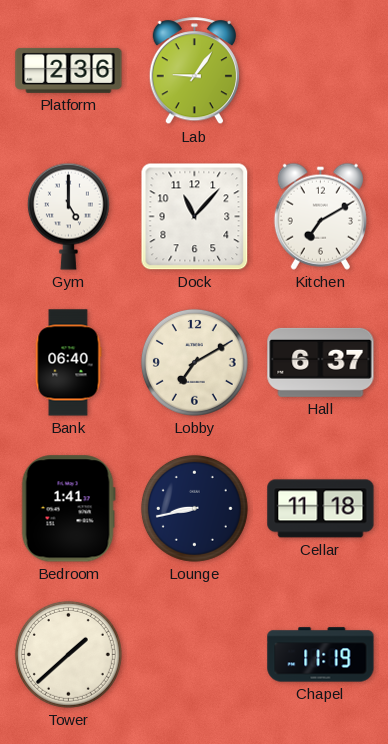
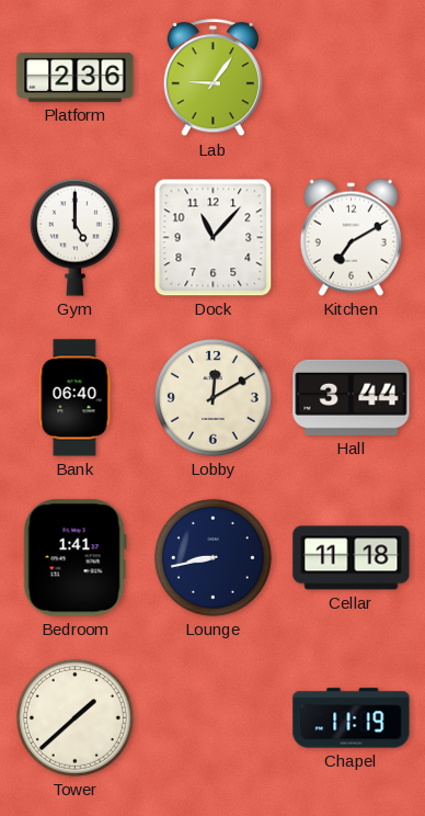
Lobby: 7:10 -> 12:10
Hall: 6:37 -> 3:44
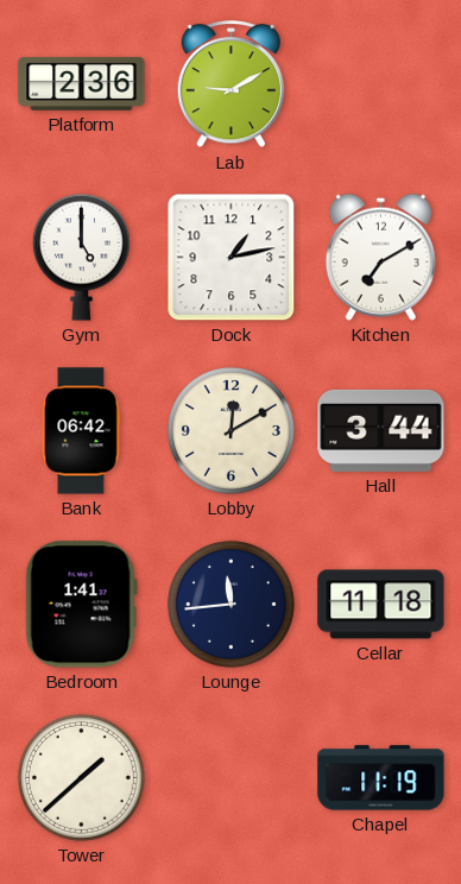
Lab: 9:06 -> 9:10
Dock: 11:07 -> 1:13
Bank: 06:40 -> 06:42
Lounge: 8:43 -> 11:44
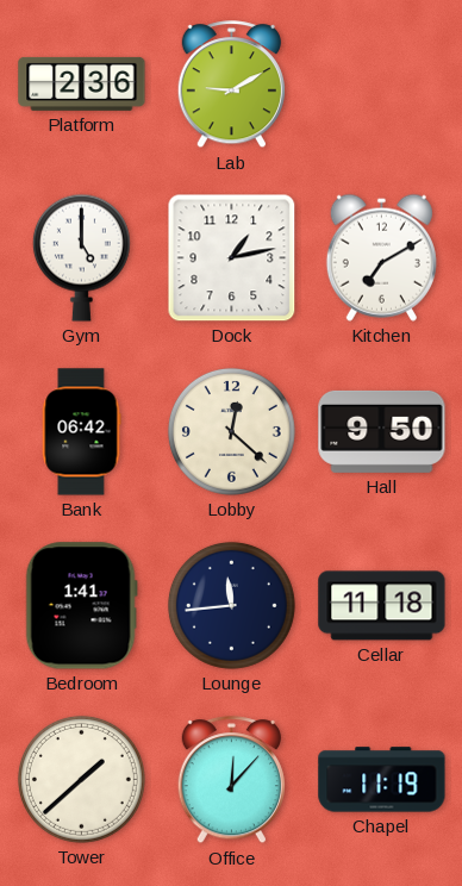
Lobby: 12:10 -> 12:22
Hall: 3:44 -> 9:50
Office: none -> 12:07
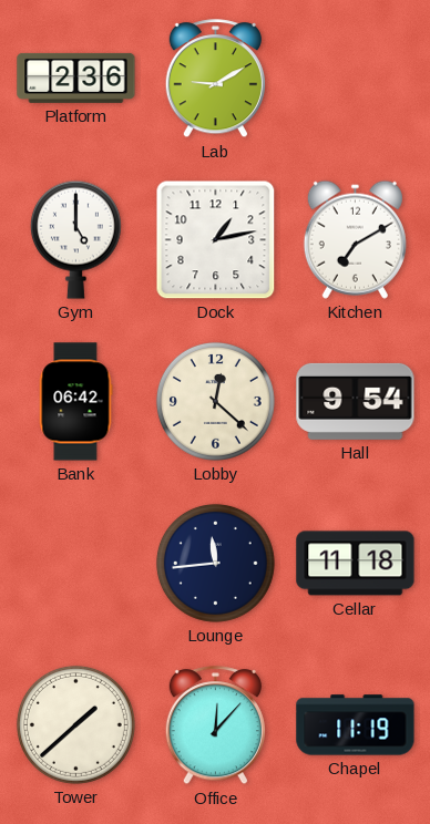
Hall: 9:50 -> 9:54
Bedroom: 1:41 -> none
